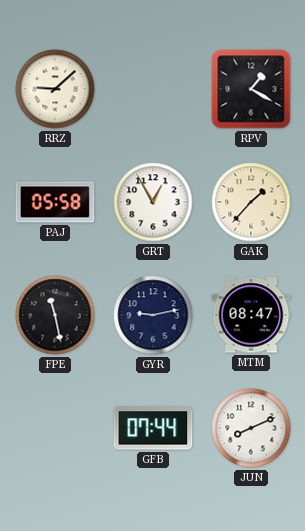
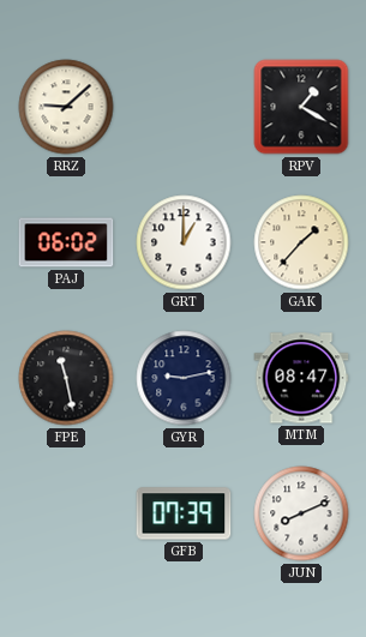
PAJ: 05:58 -> 06:02
GRT: 12:55 -> 1:00
GFB: 07:44 -> 07:39
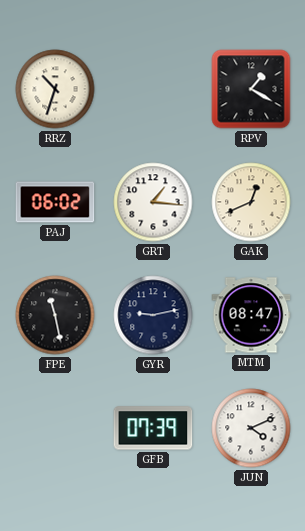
RRZ: 9:08 -> 10:33
GRT: 1:00 -> 1:16
GAK: 1:37 -> 12:41
JUN: 8:11 -> 4:11
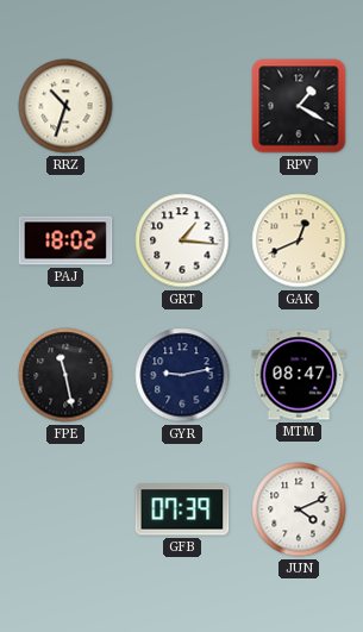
PAJ: 06:02 -> 18:02
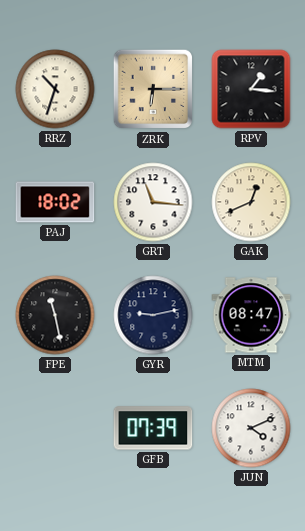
ZRK: none -> 6:15
RPV: 1:20 -> 1:16
GRT: 1:16 -> 11:16
